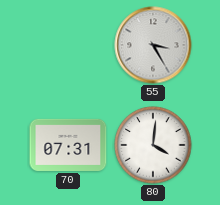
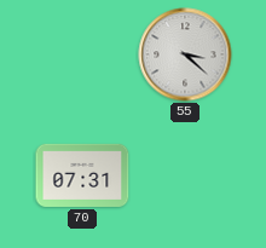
55: 3:25 -> 3:22
80: 4:01 -> none
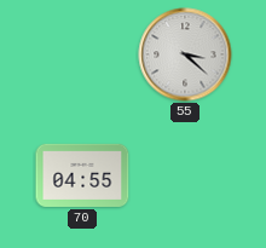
70: 07:31 -> 04:55
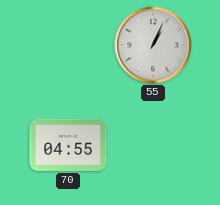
55: 3:22 -> 1:04
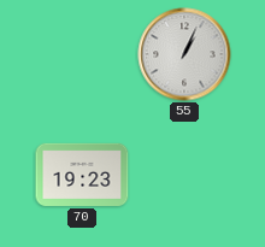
70: 04:55 -> 19:23
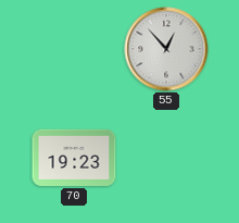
55: 1:04 -> 12:53
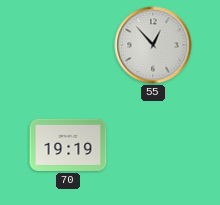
70: 19:23 -> 19:19
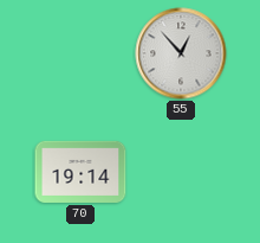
70: 19:19 -> 19:14
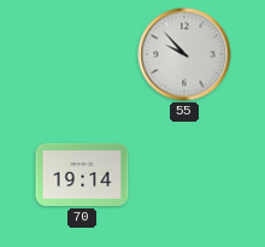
55: 12:53 -> 9:53
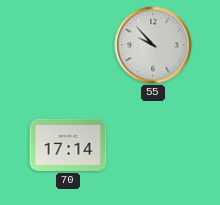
70: 19:14 -> 17:14
